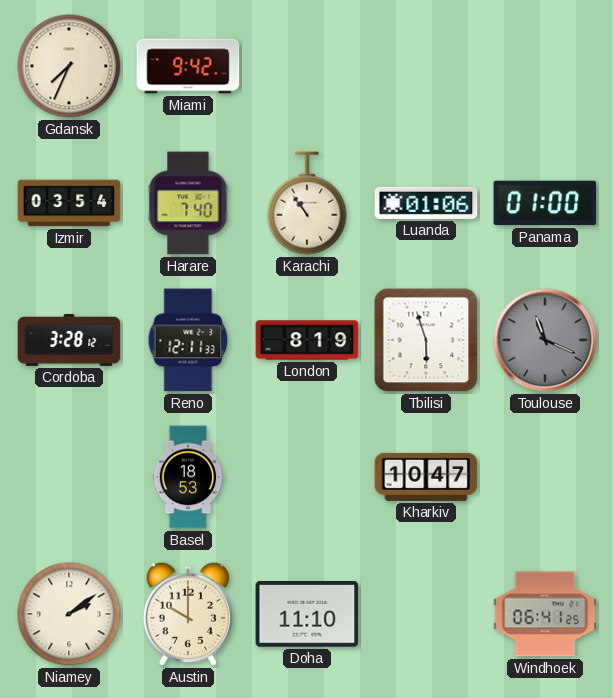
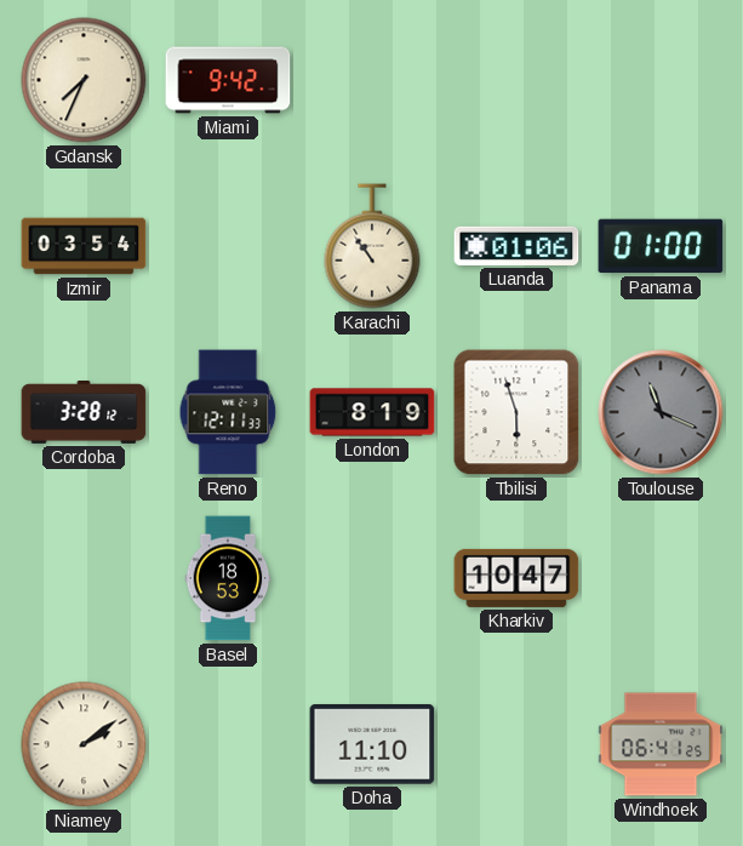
Harare: 7:40 -> none
Austin: 10:00 -> none
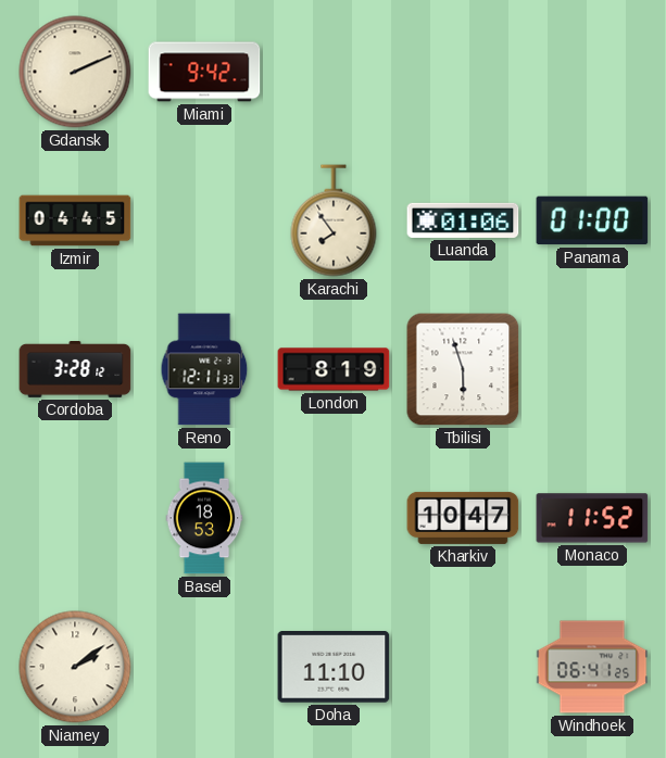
Gdansk: 7:34 -> 2:11
Izmir: 03:54 -> 04:45
Karachi: 10:54 -> 7:54
Toulouse: 11:19 -> none
Monaco: none -> 11:52
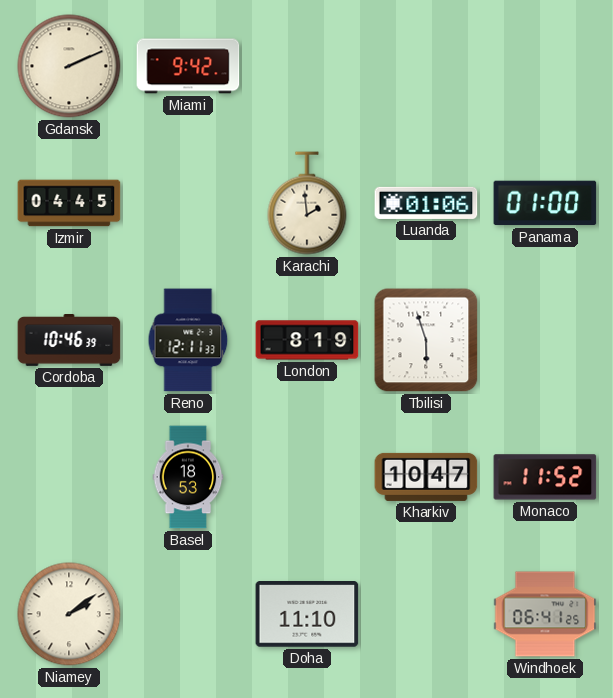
Karachi: 7:54 -> 1:59
Cordoba: 3:28 -> 10:46
